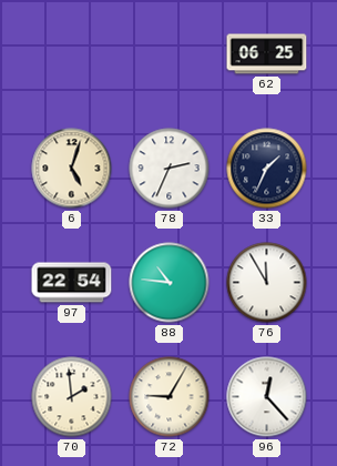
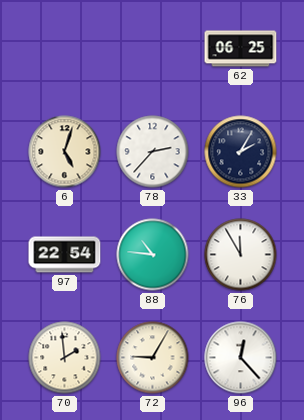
78: 2:34 -> 2:37
33: 1:34 -> 2:05
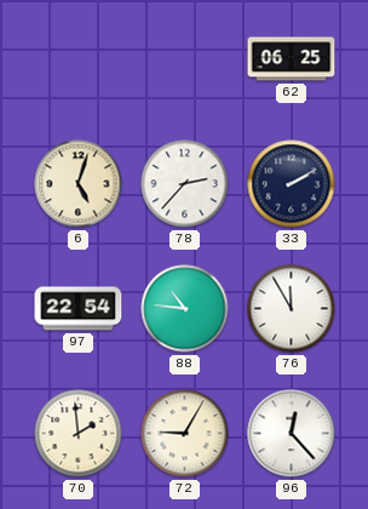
33: 2:05 -> 2:10
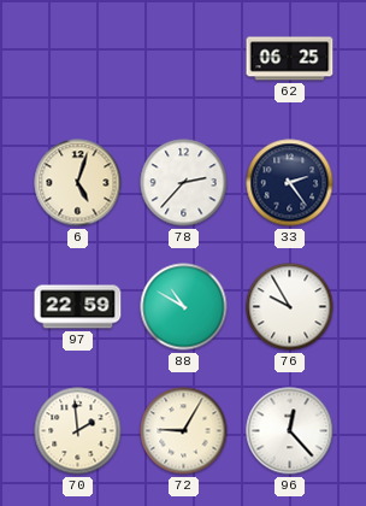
33: 2:10 -> 2:24
97: 22:54 -> 22:59
88: 10:46 -> 10:50
76: 11:55 -> 9:55
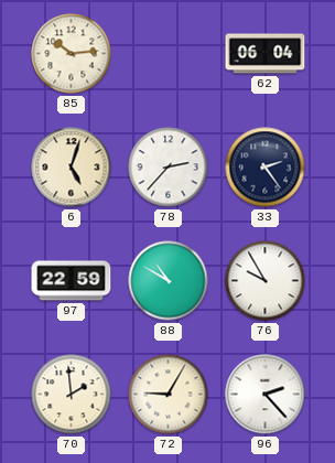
85: none -> 10:14
62: 06:25 -> 06:04
96: 12:23 -> 2:23
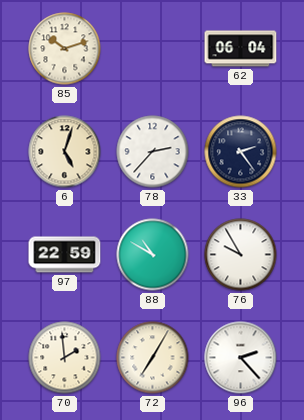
85: 10:14 -> 10:12
72: 9:05 -> 7:05
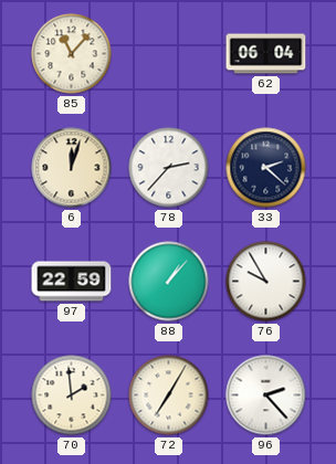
85: 10:12 -> 11:07
6: 5:03 -> 12:03
33: 2:24 -> 2:22
88: 10:50 -> 1:07
